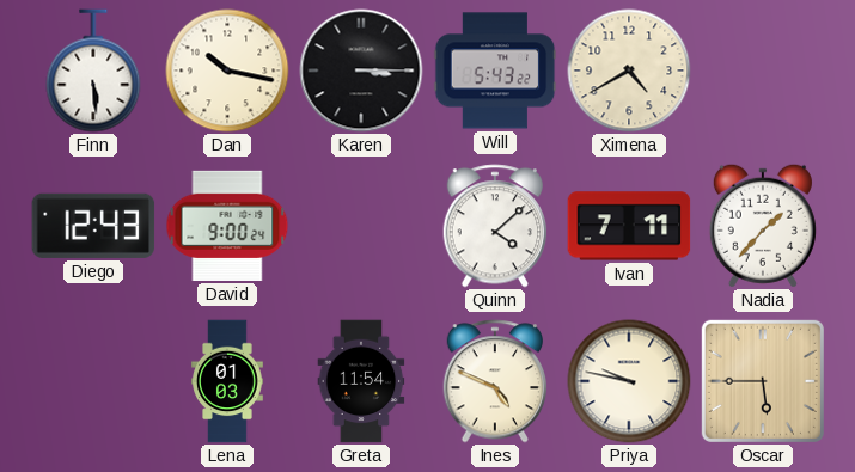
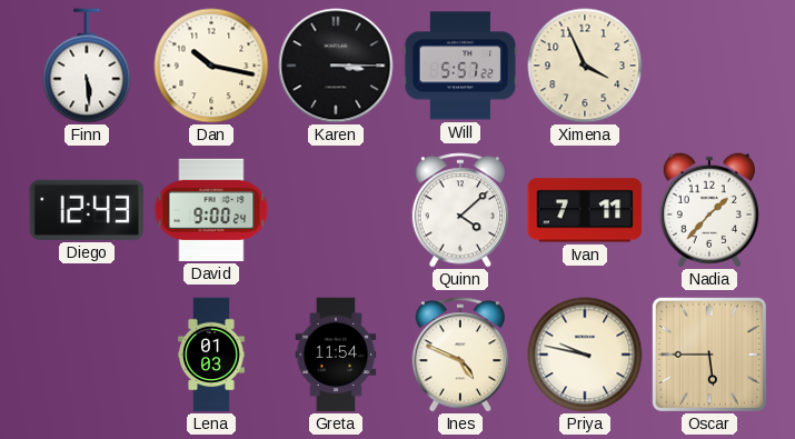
Will: 5:43 -> 5:57
Ximena: 4:40 -> 3:56
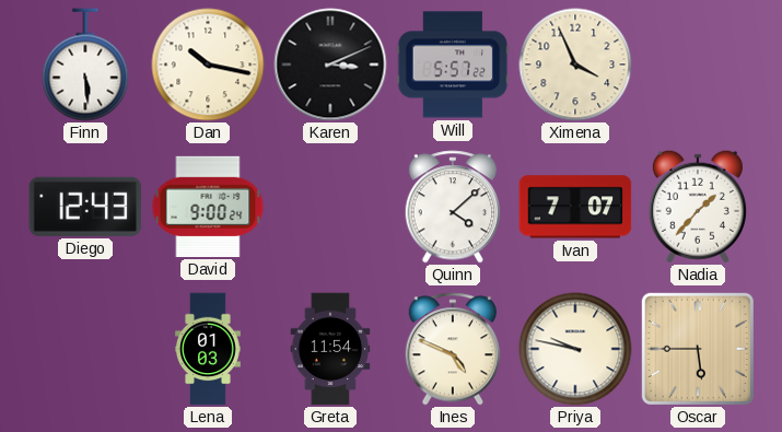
Karen: 3:15 -> 3:11
Ivan: 7:11 -> 7:07
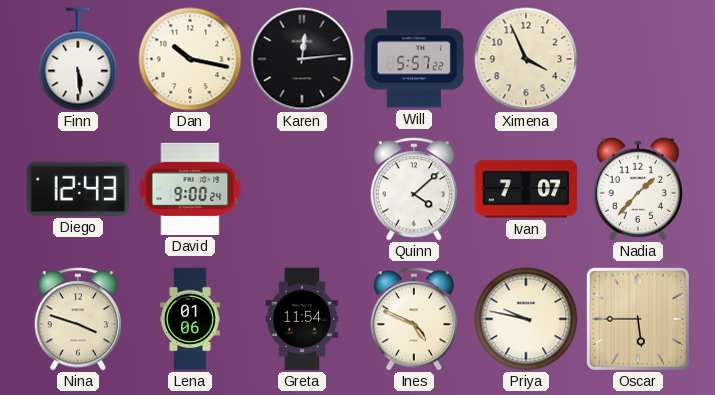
Karen: 3:11 -> 12:14
Nina: none -> 3:48
Lena: 01:03 -> 01:06
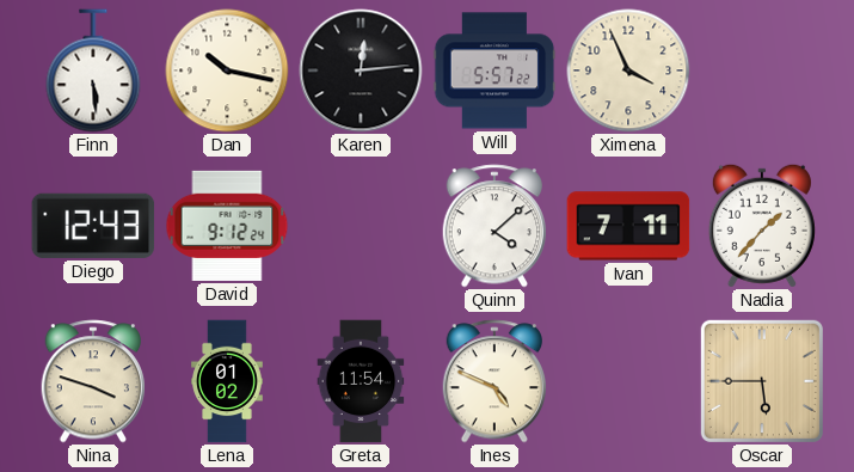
David: 9:00 -> 9:12
Ivan: 7:07 -> 7:11
Lena: 01:06 -> 01:02
Priya: 9:47 -> none
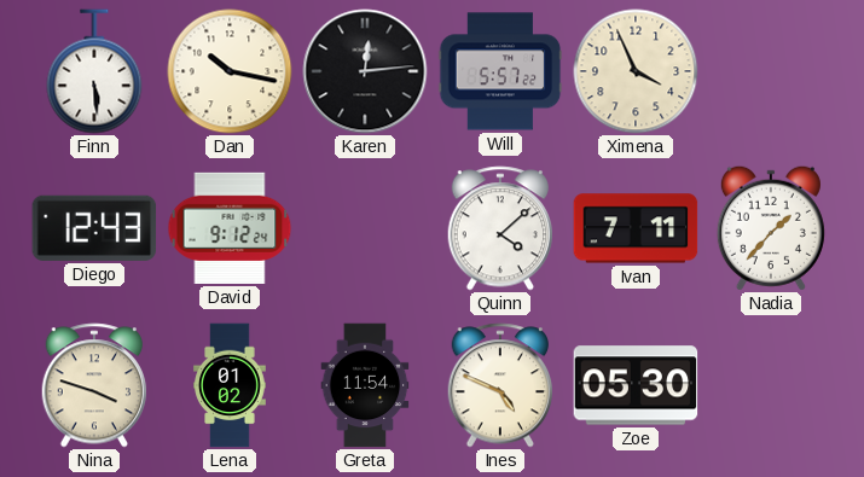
Zoe: none -> 05:30
Oscar: 5:45 -> none
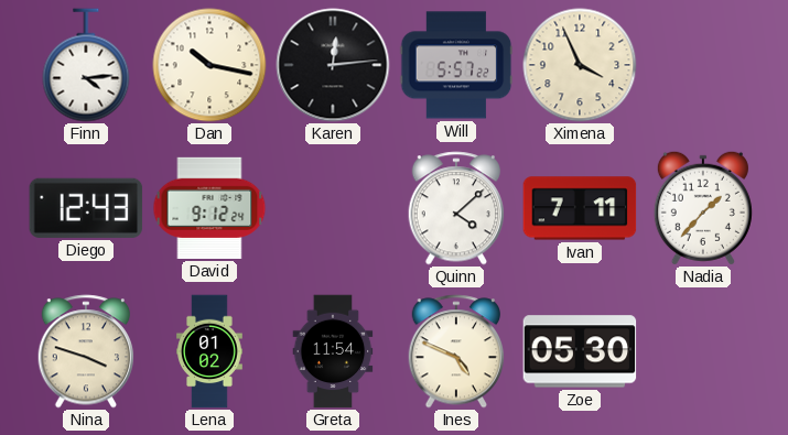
Finn: 5:29 -> 4:14
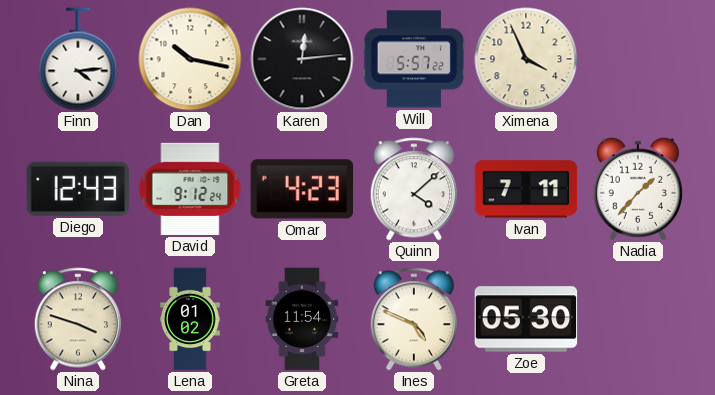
Omar: none -> 4:23
